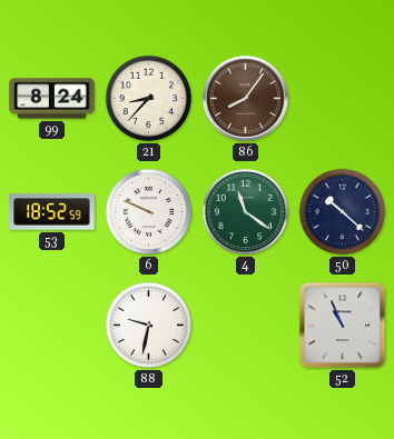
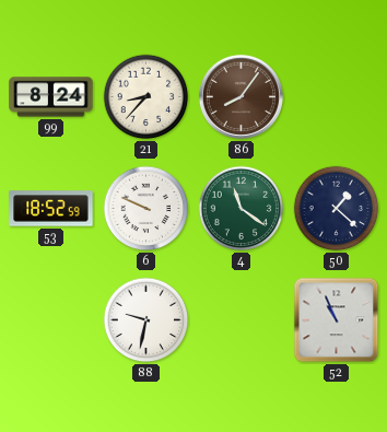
50: 10:22 -> 1:22
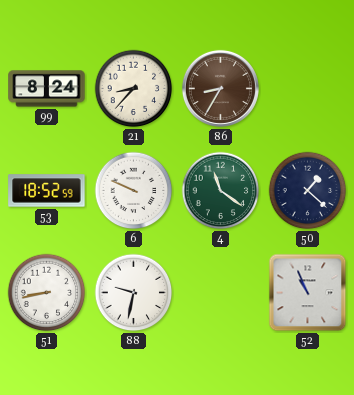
86: 8:06 -> 8:35
51: none -> 8:43
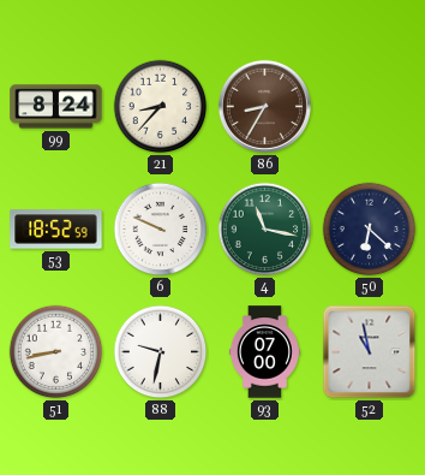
4: 11:21 -> 11:17
50: 1:22 -> 6:22
93: none -> 07:00
52: 10:56 -> 10:58
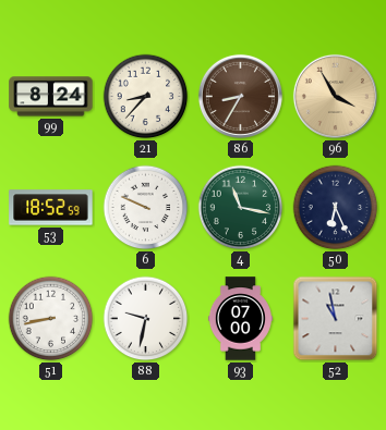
96: none -> 3:55
50: 6:22 -> 6:26
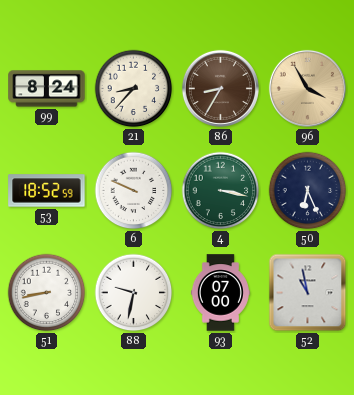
4: 11:17 -> 3:17
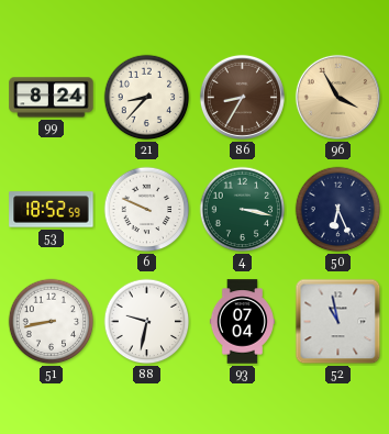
93: 07:00 -> 07:04
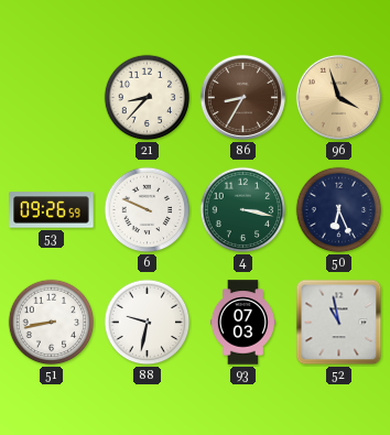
99: 8:24 -> none
96: 3:55 -> 3:57
53: 18:52 -> 09:26
93: 07:04 -> 07:03
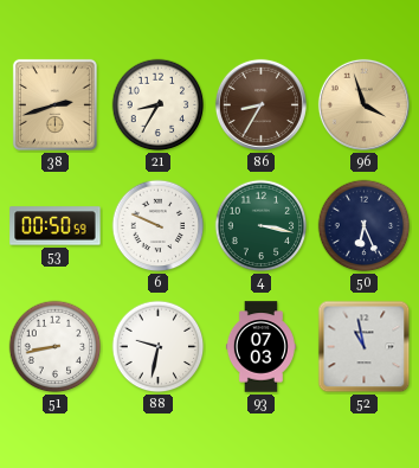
38: none -> 2:42
21: 8:37 -> 8:35
53: 09:26 -> 00:50
